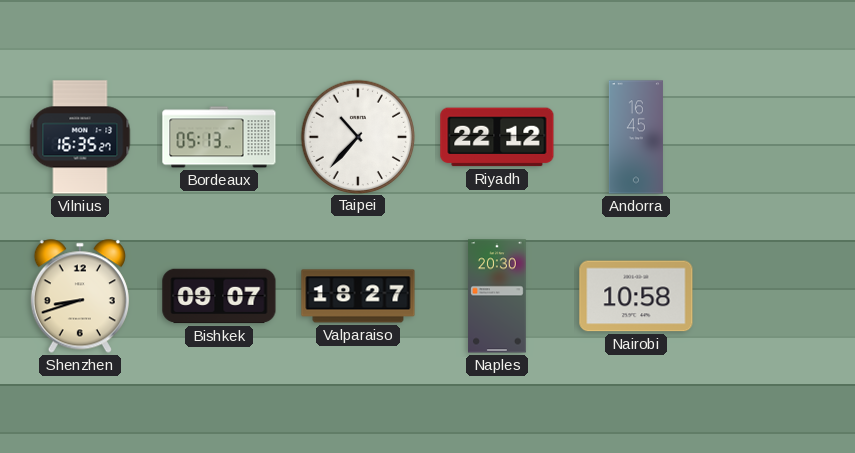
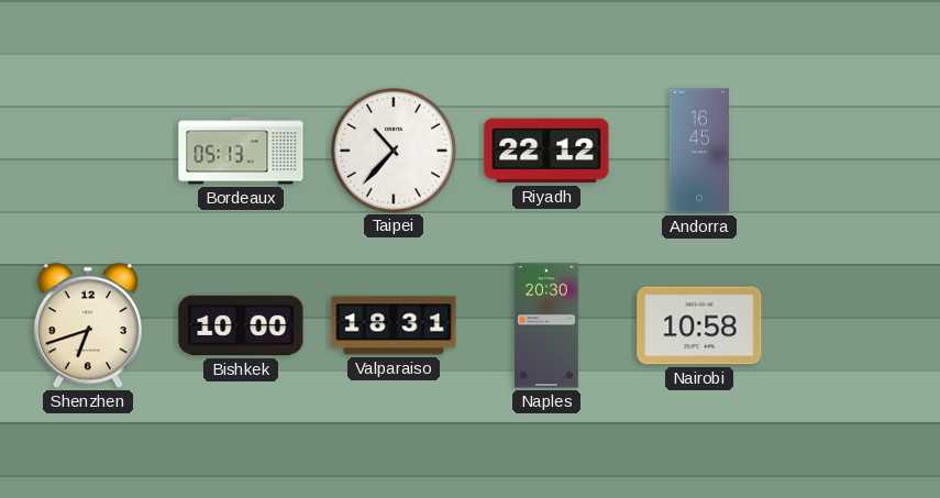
Vilnius: 16:35 -> none
Shenzhen: 8:42 -> 6:42
Bishkek: 09:07 -> 10:00
Valparaiso: 18:27 -> 18:31
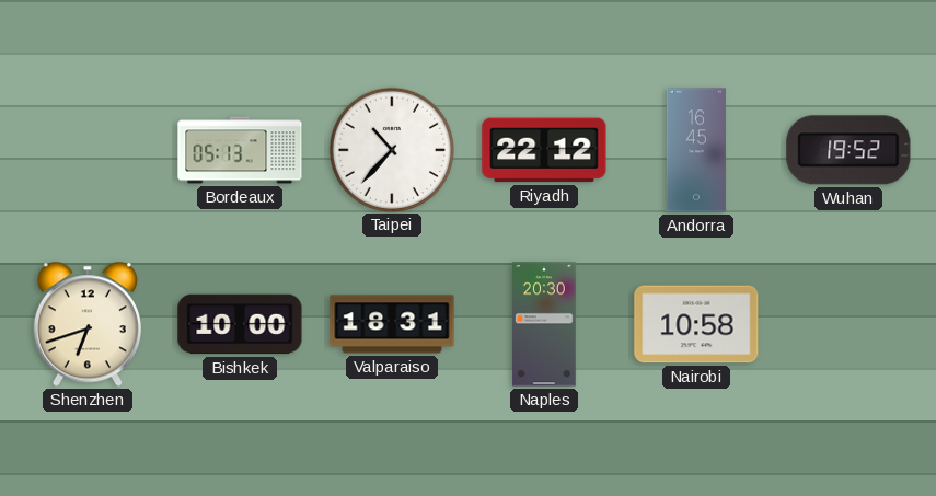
Wuhan: none -> 19:52
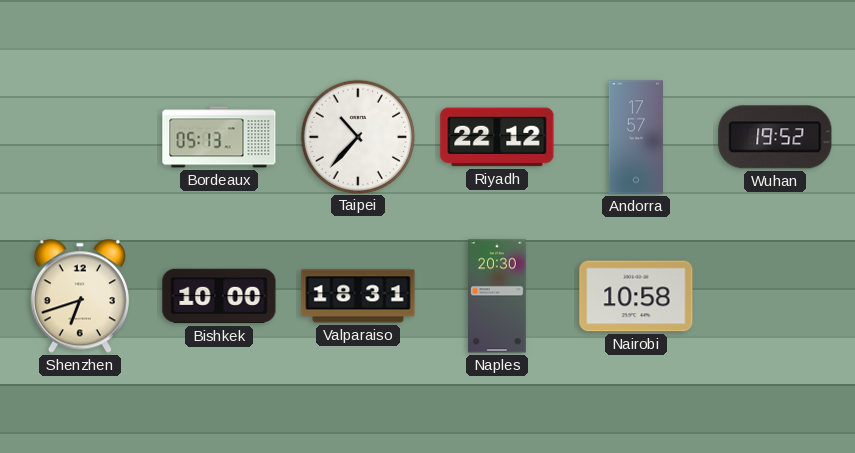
Andorra: 16:45 -> 17:57
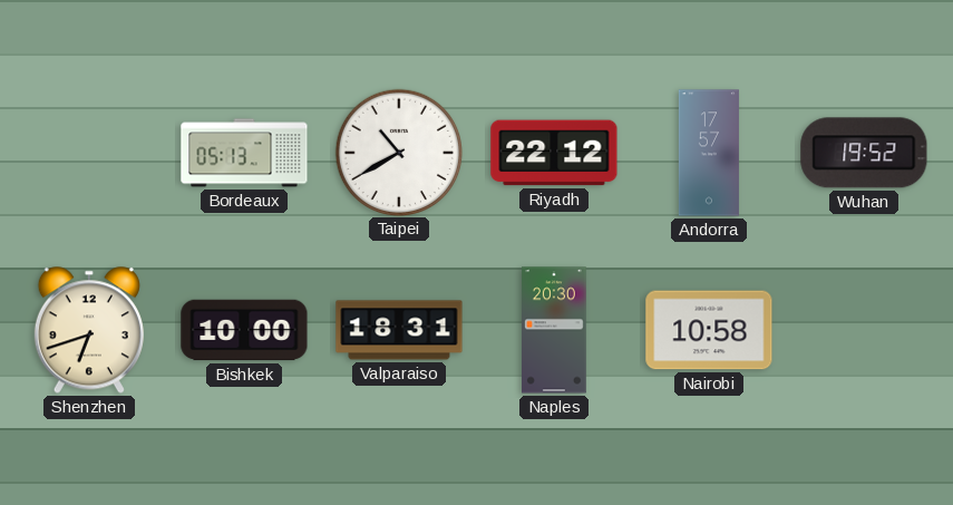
Taipei: 10:37 -> 10:40
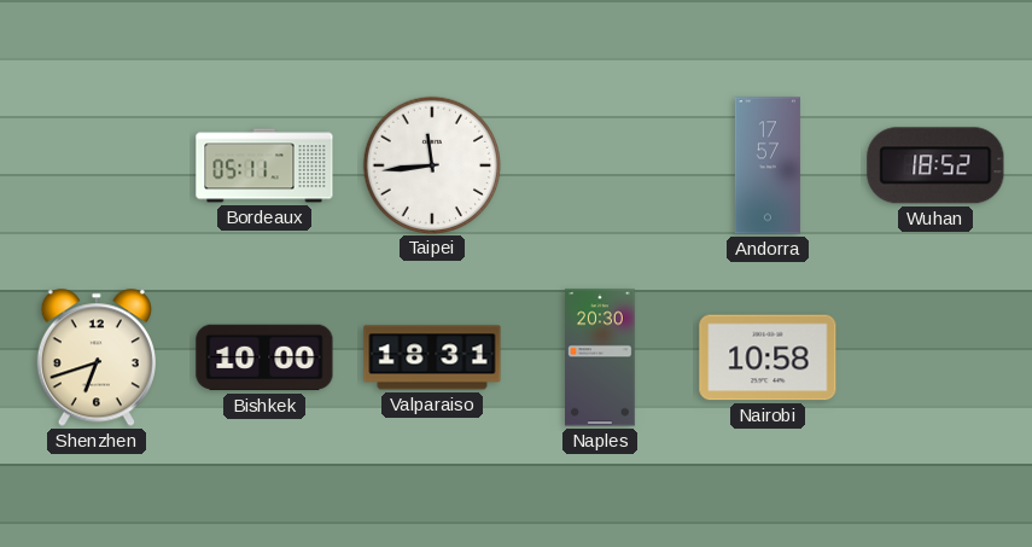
Bordeaux: 05:13 -> 05:11
Taipei: 10:40 -> 11:44
Riyadh: 22:12 -> none
Wuhan: 19:52 -> 18:52
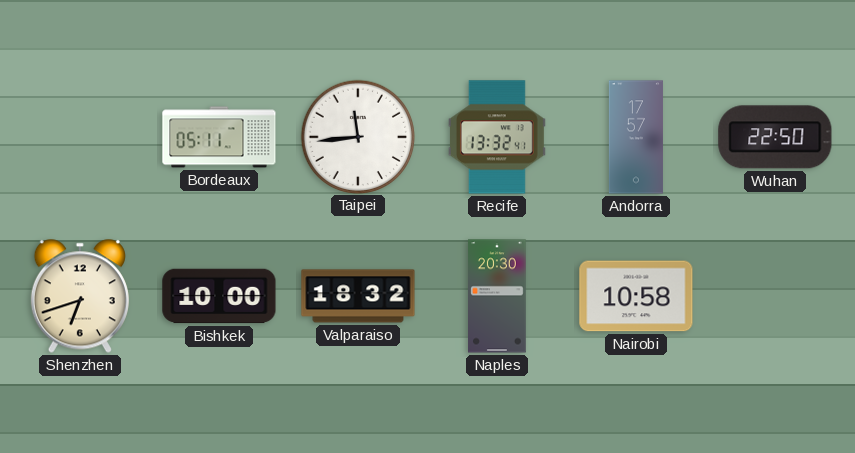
Recife: none -> 13:32
Wuhan: 18:52 -> 22:50
Valparaiso: 18:31 -> 18:32
